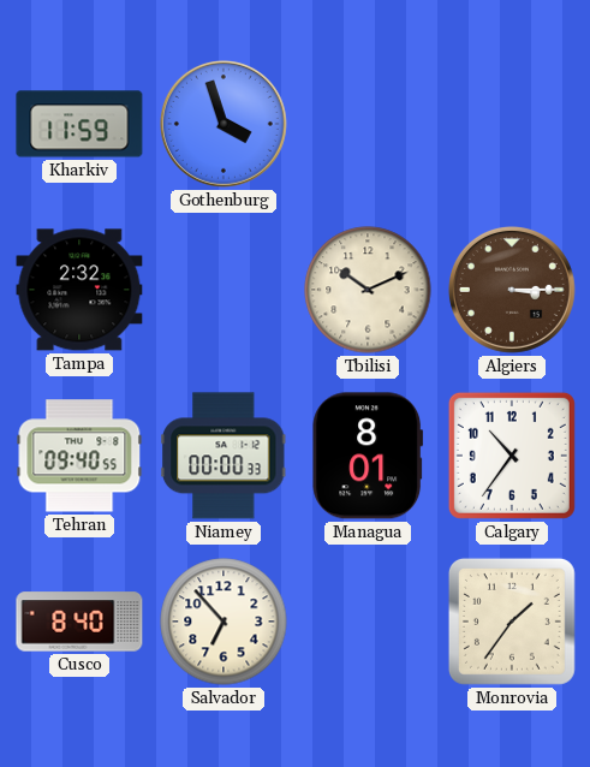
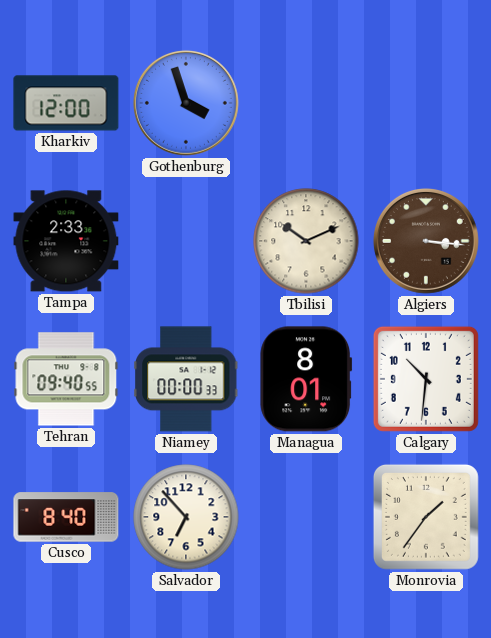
Kharkiv: 11:59 -> 12:00
Tampa: 2:32 -> 2:33
Algiers: 3:15 -> 3:16
Calgary: 10:36 -> 10:31
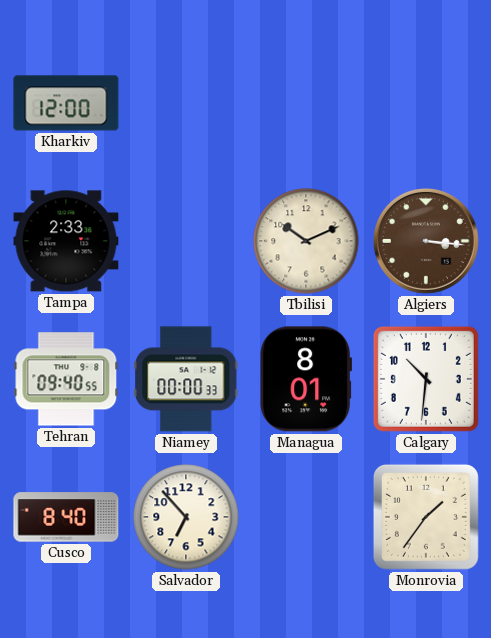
Gothenburg: 3:57 -> none
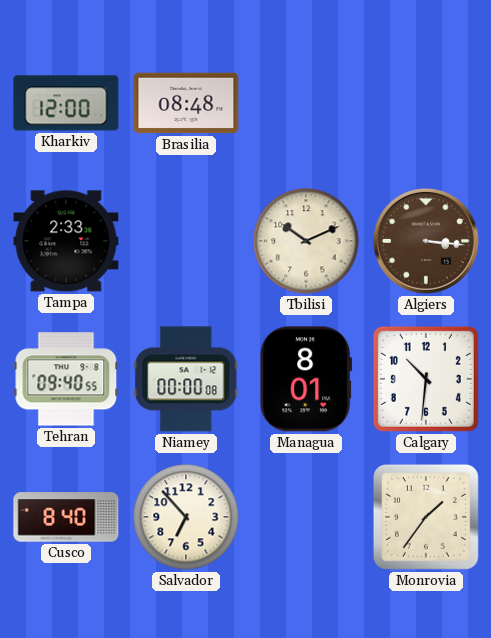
Brasilia: none -> 08:48
Niamey: 00:00:33 -> 00:00:08
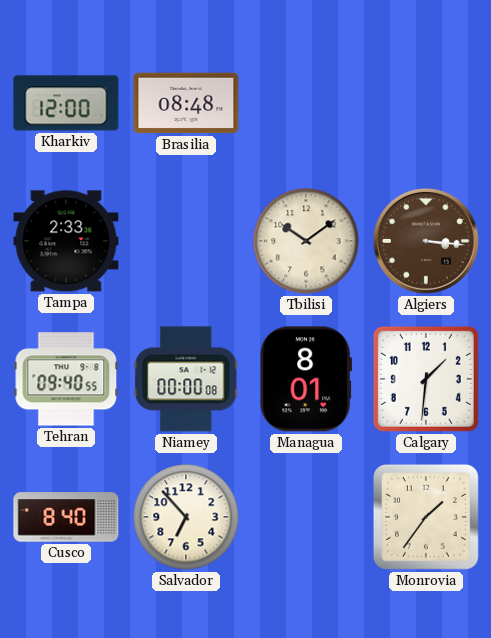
Tbilisi: 10:11 -> 10:09
Calgary: 10:31 -> 1:31
